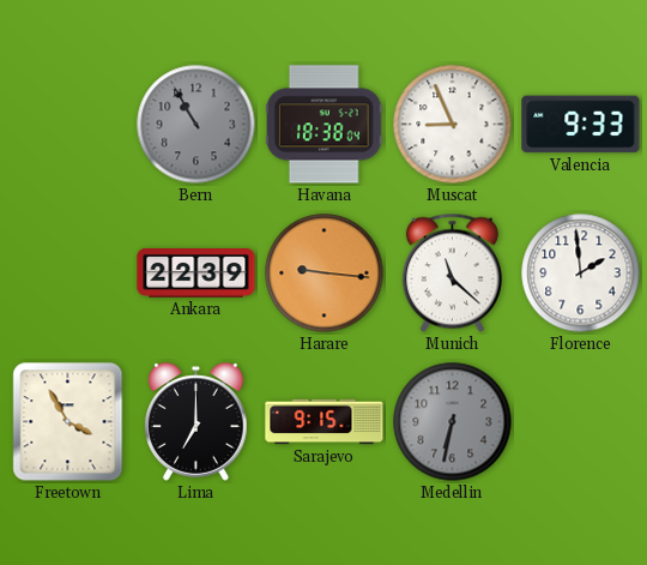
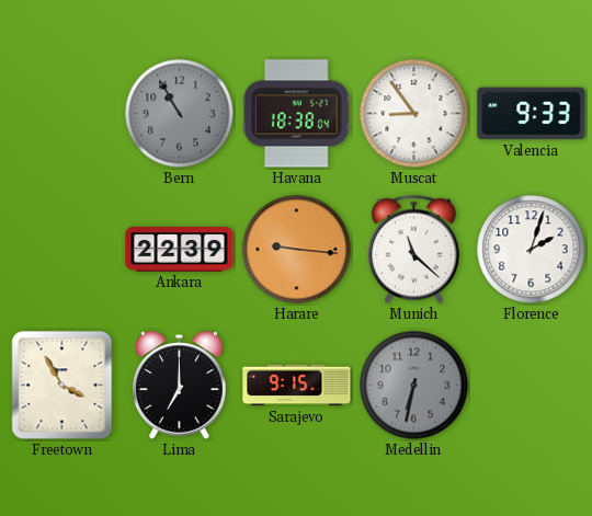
Muscat: 8:56 -> 8:54
Florence: 1:59 -> 2:03
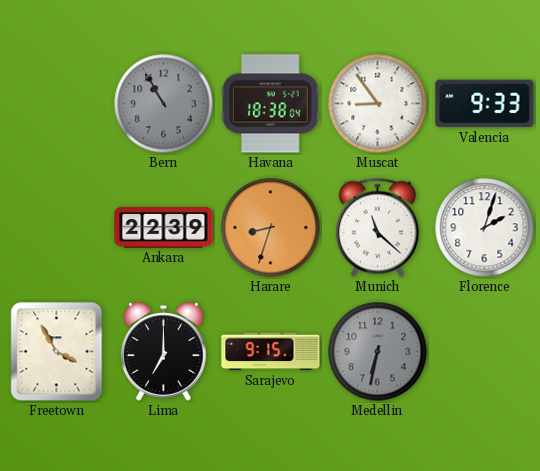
Harare: 9:16 -> 8:33
